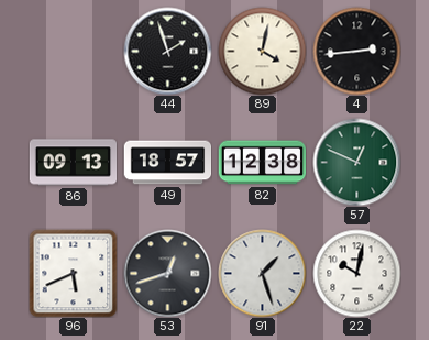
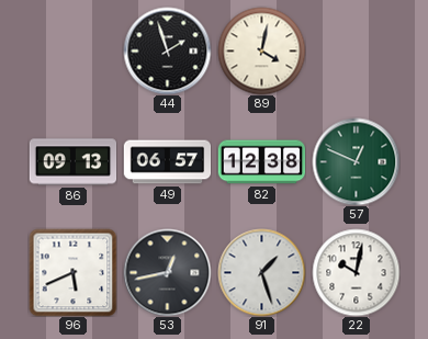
4: 2:44 -> none
49: 18:57 -> 06:57
53: 12:42 -> 12:43
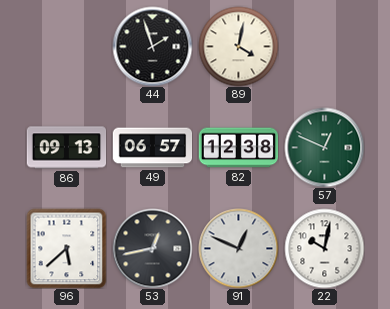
96: 5:41 -> 5:38
91: 1:27 -> 12:49
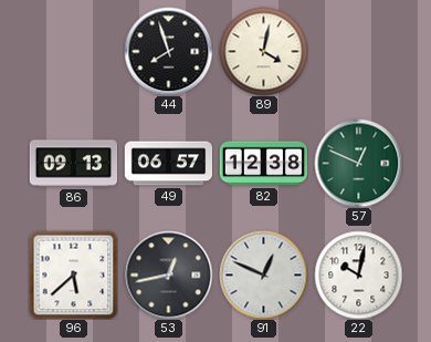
44: 1:57 -> 7:57
